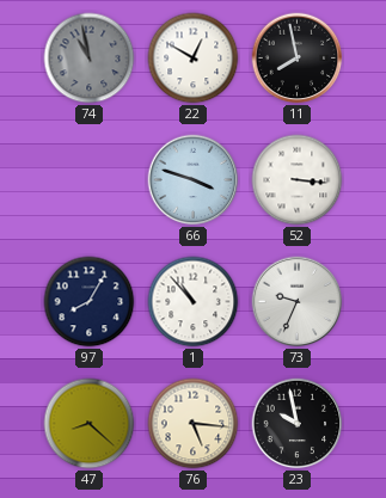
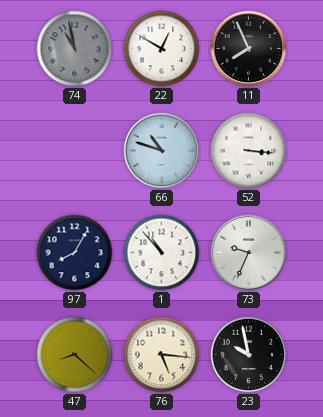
11: 7:58 -> 7:56
66: 3:48 -> 10:48
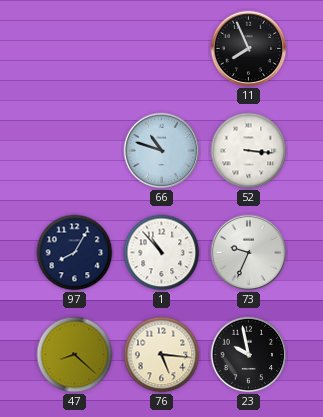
74: 10:58 -> none
22: 12:50 -> none
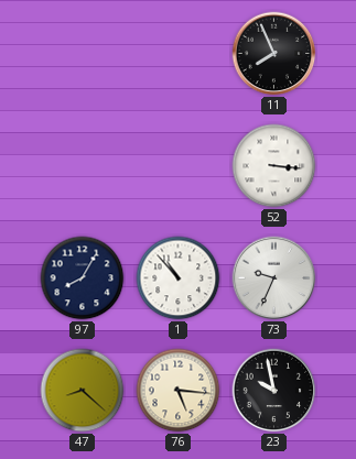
66: 10:48 -> none
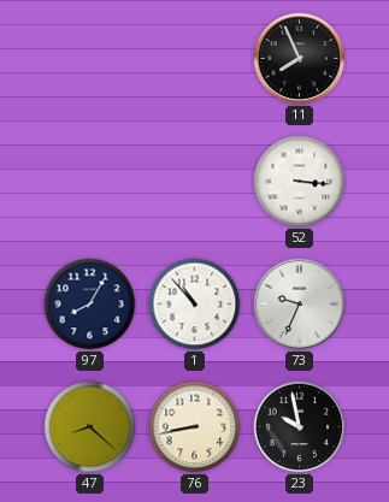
76: 5:16 -> 8:43
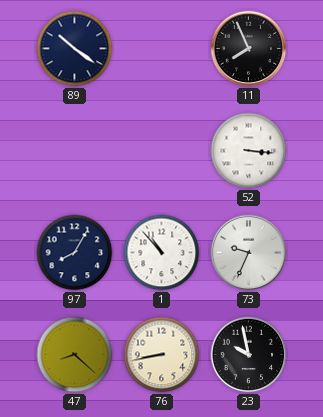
89: none -> 10:21
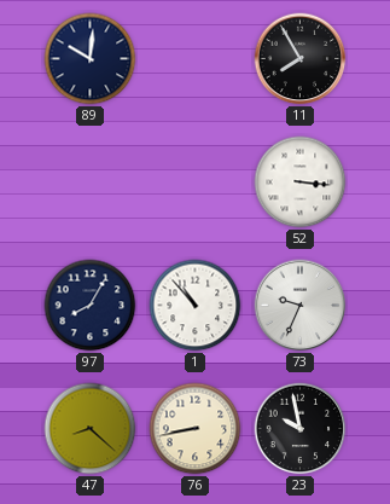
89: 10:21 -> 10:01
11: 7:56 -> 7:55
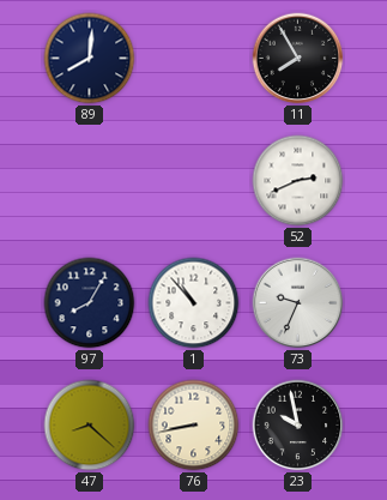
89: 10:01 -> 8:01
52: 3:16 -> 2:41
